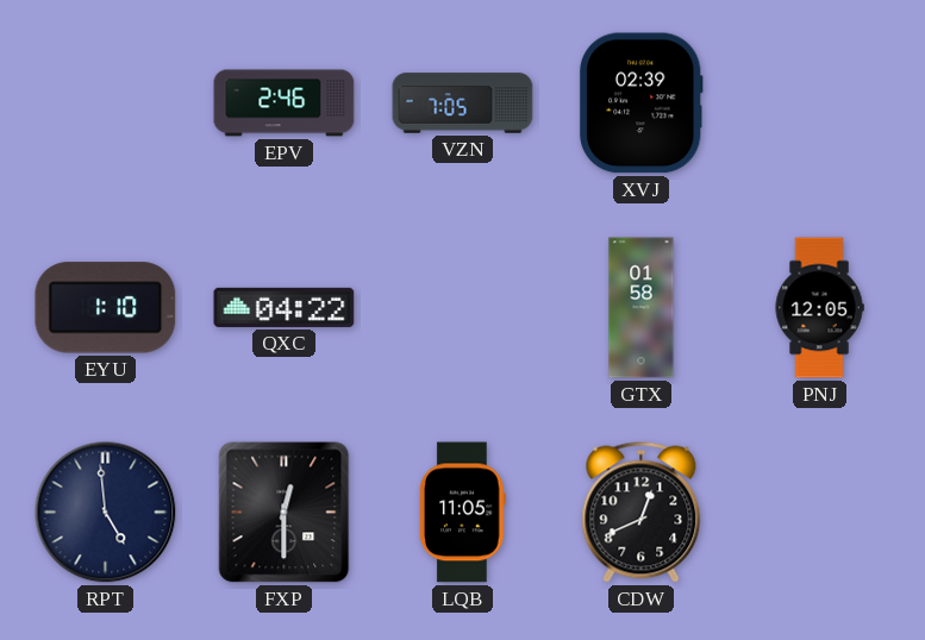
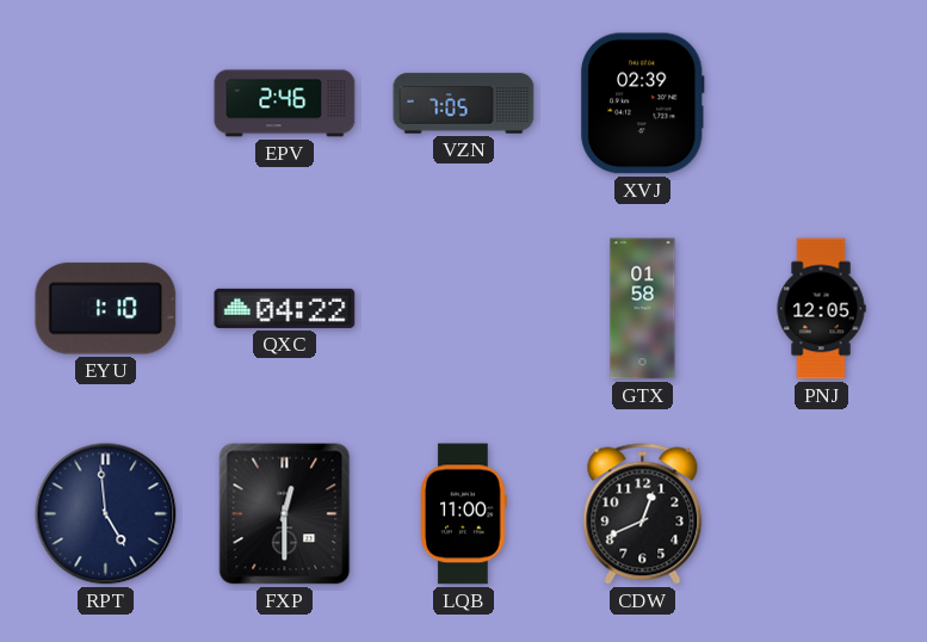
LQB: 11:05 -> 11:00
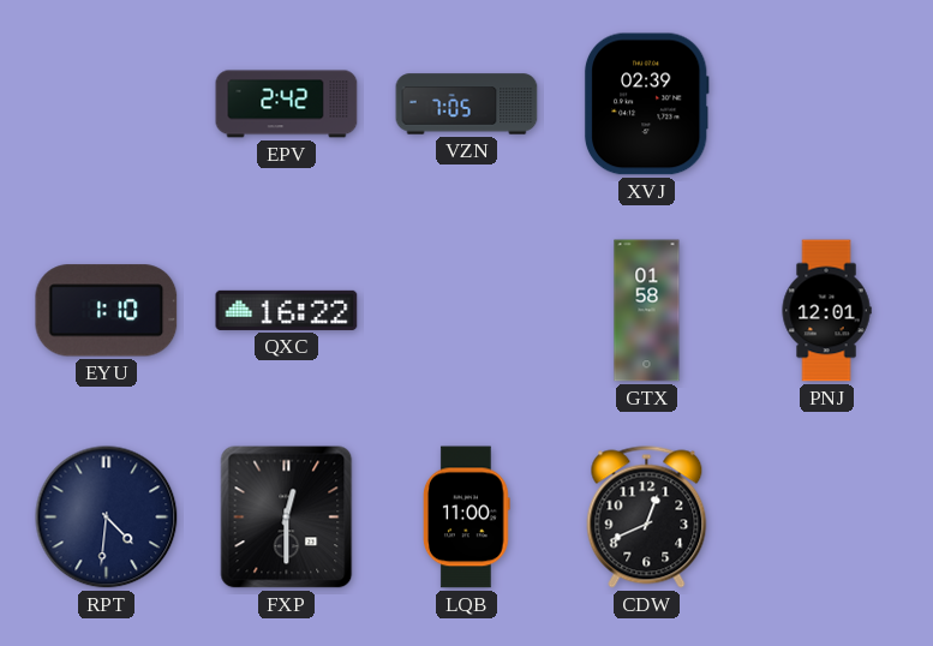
EPV: 2:46 -> 2:42
QXC: 04:22 -> 16:22
PNJ: 12:05 -> 12:01
RPT: 4:59 -> 4:31
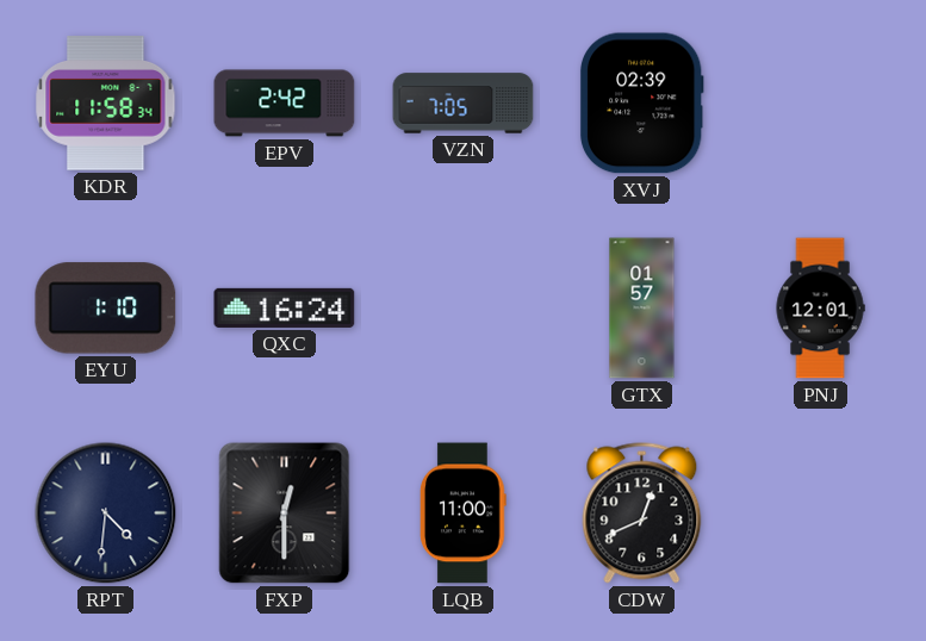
KDR: none -> 11:58
QXC: 16:22 -> 16:24
GTX: 01:58 -> 01:57
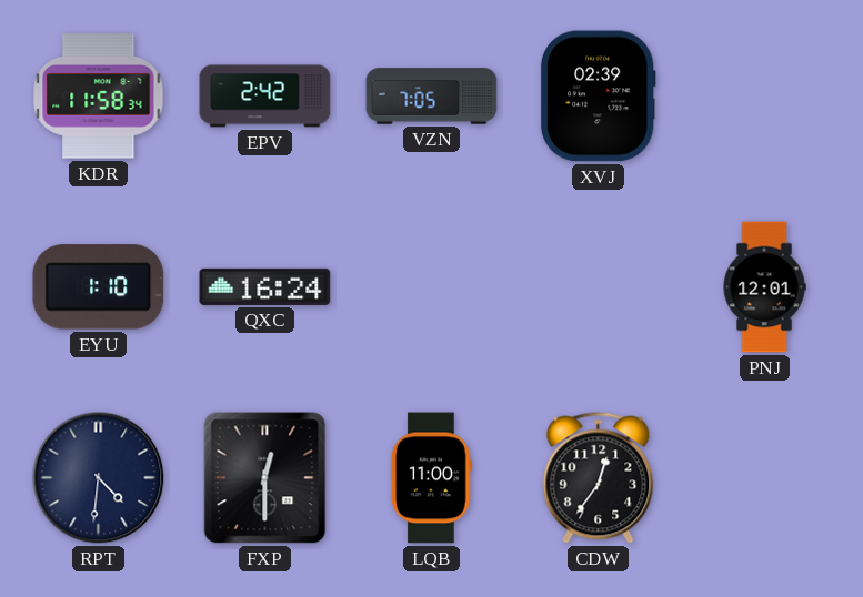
GTX: 01:57 -> none
CDW: 12:41 -> 12:36
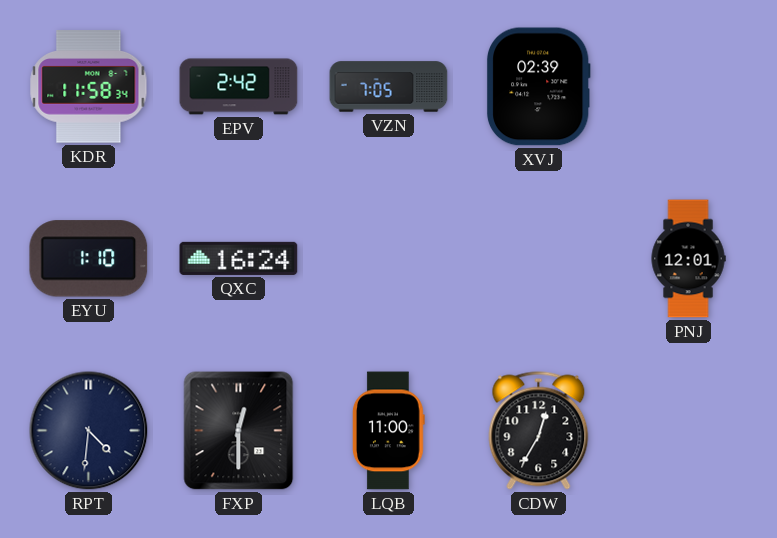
CDW: 12:36 -> 12:35
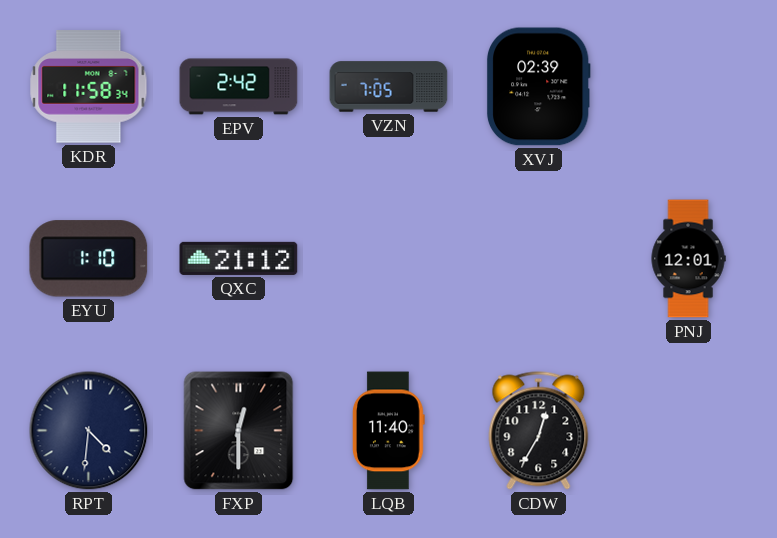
QXC: 16:24 -> 21:12
LQB: 11:00 -> 11:40
